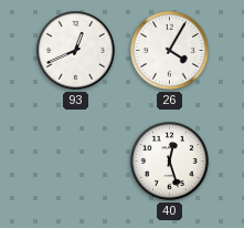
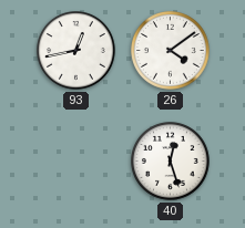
93: 12:41 -> 12:43
26: 4:05 -> 4:09
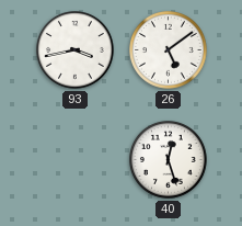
93: 12:43 -> 3:43
26: 4:09 -> 5:09
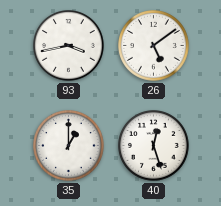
35: none -> 1:00
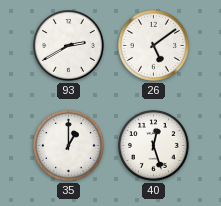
93: 3:43 -> 2:40
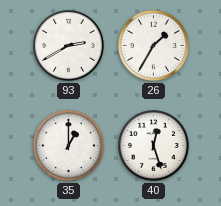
26: 5:09 -> 1:35
